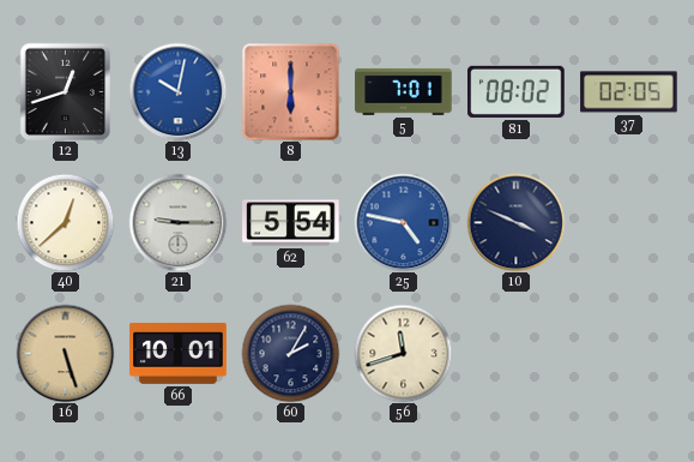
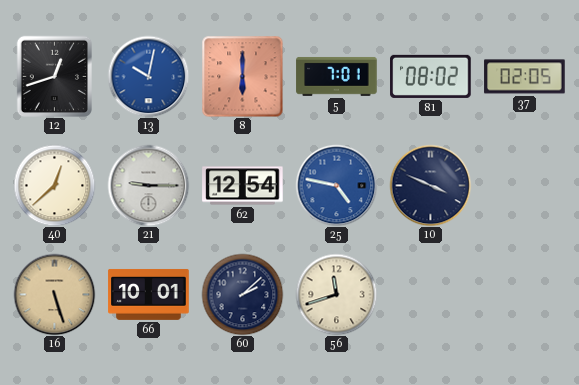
62: 5:54 -> 12:54
60: 2:05 -> 2:08
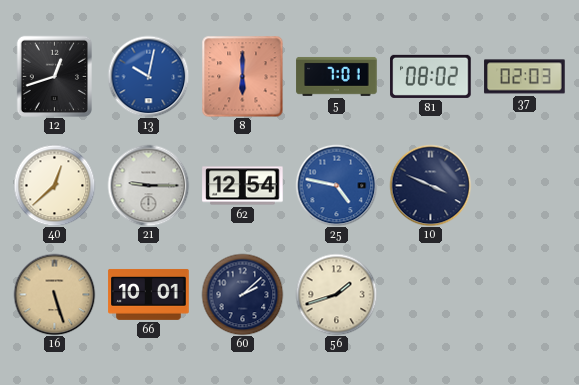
37: 02:05 -> 02:03
56: 11:42 -> 1:42
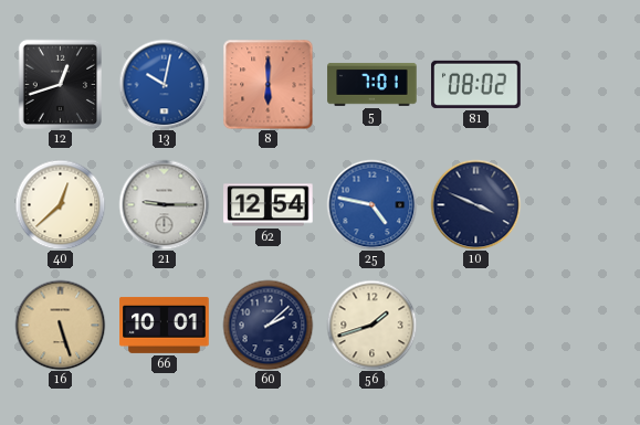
37: 02:03 -> none
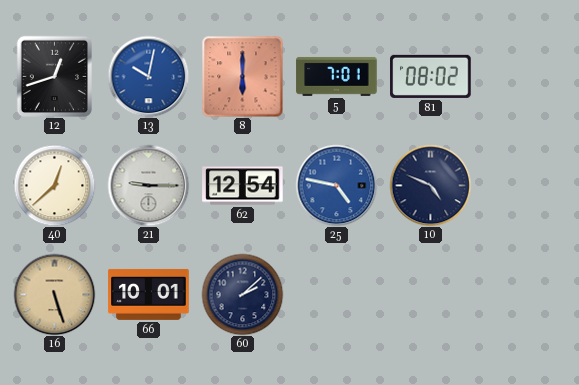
10: 3:49 -> 4:49
56: 1:42 -> none
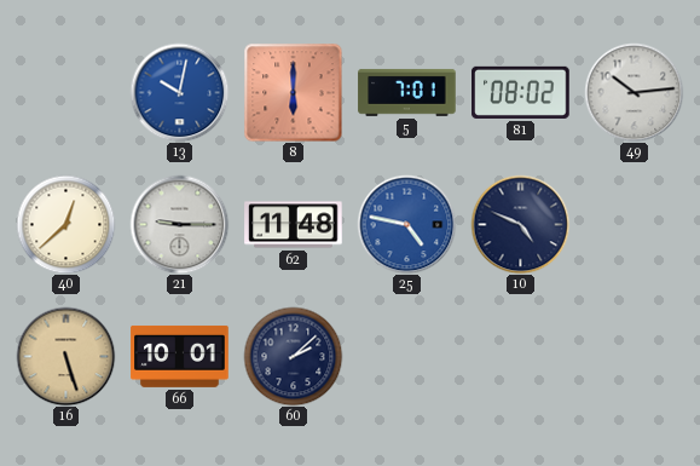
12: 12:42 -> none
49: none -> 10:14
62: 12:54 -> 11:48
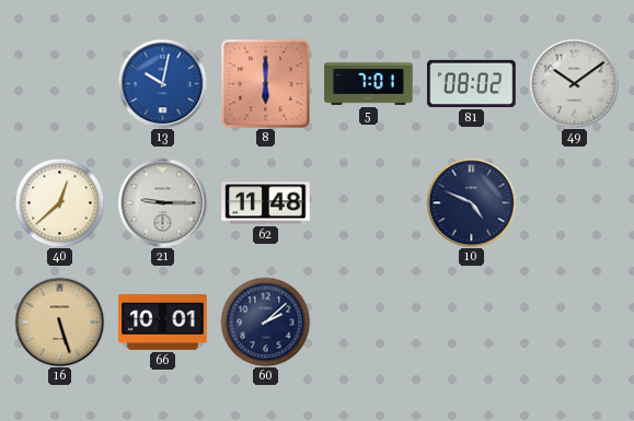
49: 10:14 -> 10:09
25: 4:47 -> none
